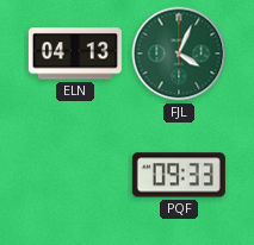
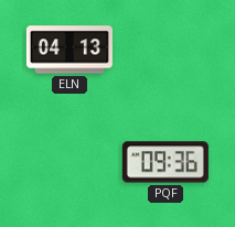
FJL: 4:04 -> none
PQF: 09:33 -> 09:36
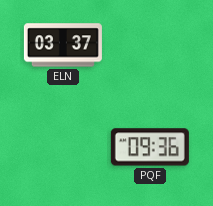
ELN: 04:13 -> 03:37
